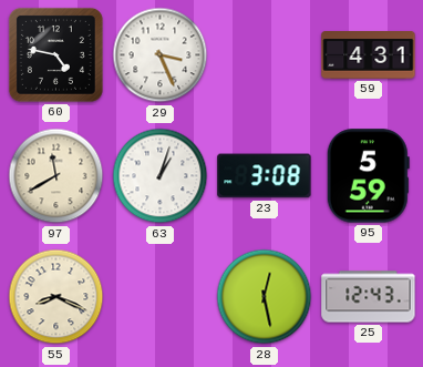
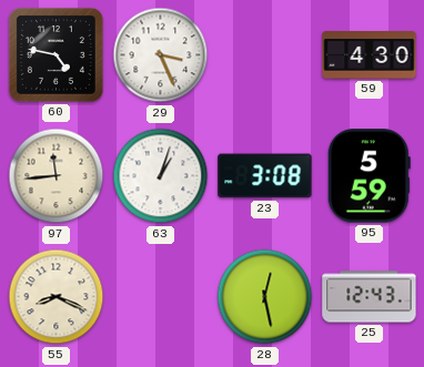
59: 4:31 -> 4:30
97: 11:40 -> 11:44
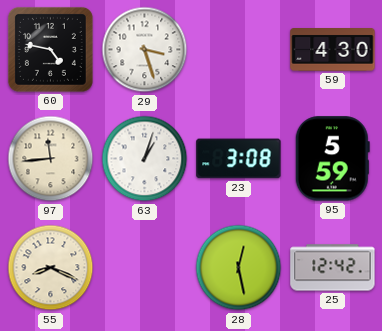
29: 3:26 -> 3:27
25: 12:43 -> 12:42
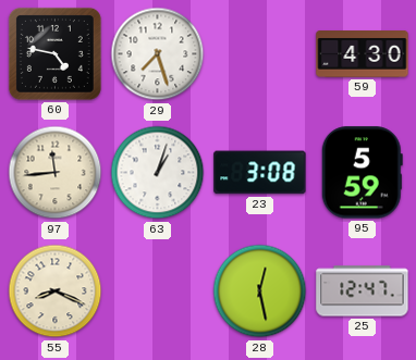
29: 3:27 -> 7:27
25: 12:42 -> 12:47
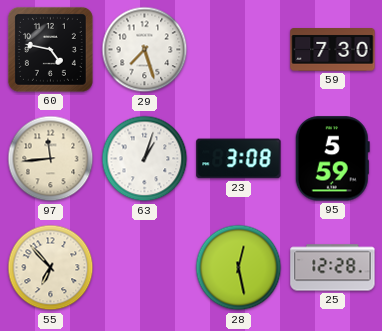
59: 4:30 -> 7:30
55: 8:19 -> 6:53
25: 12:47 -> 12:28
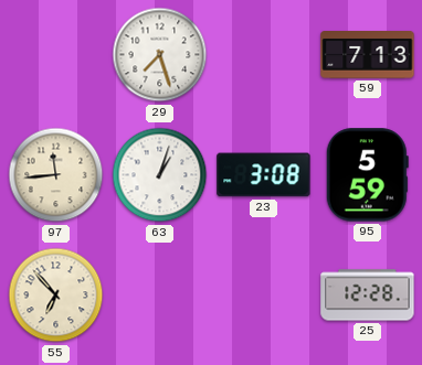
60: 4:47 -> none
59: 7:30 -> 7:13
28: 12:28 -> none
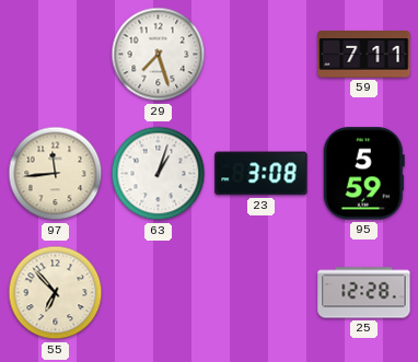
59: 7:13 -> 7:11
